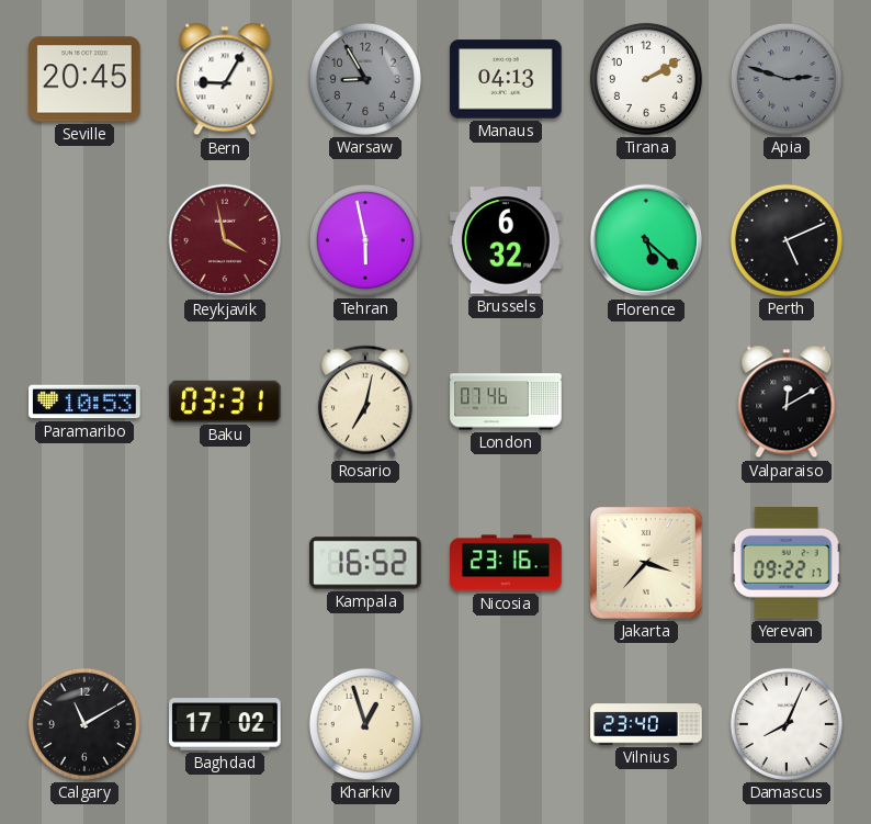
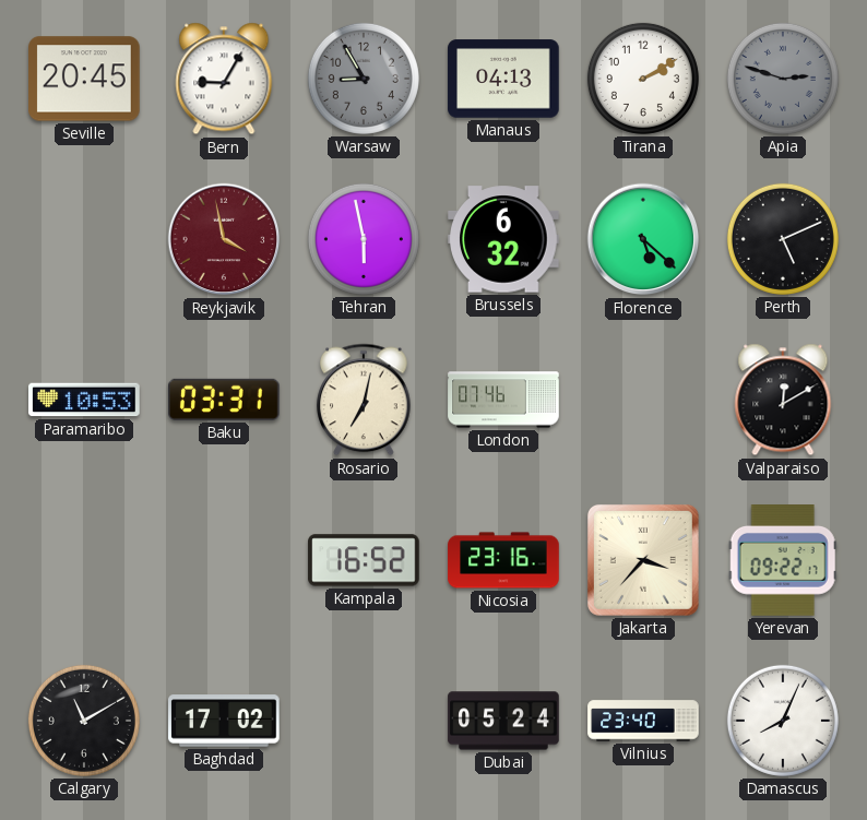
Kharkiv: 12:57 -> none
Dubai: none -> 05:24
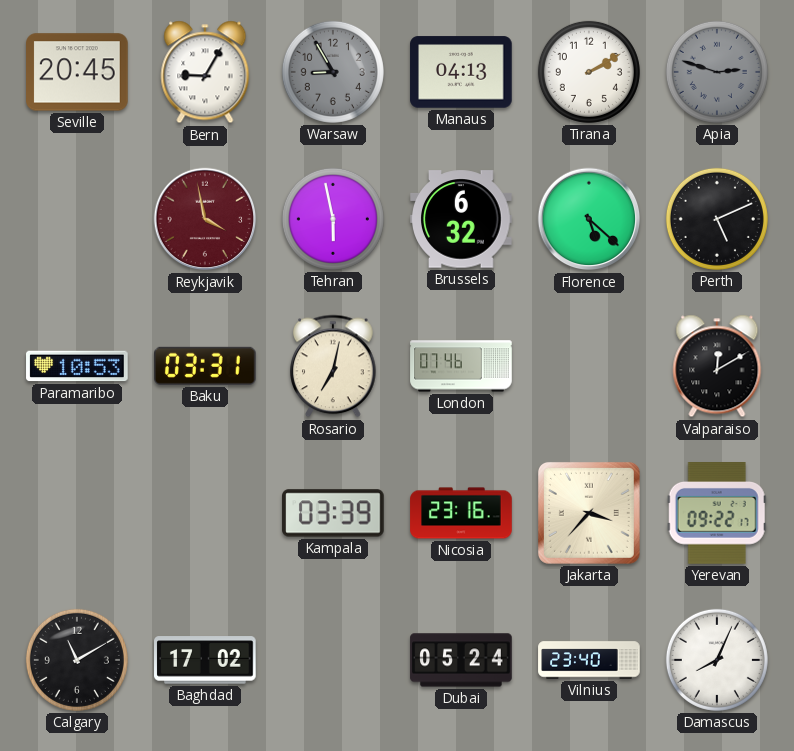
Kampala: 16:52 -> 03:39
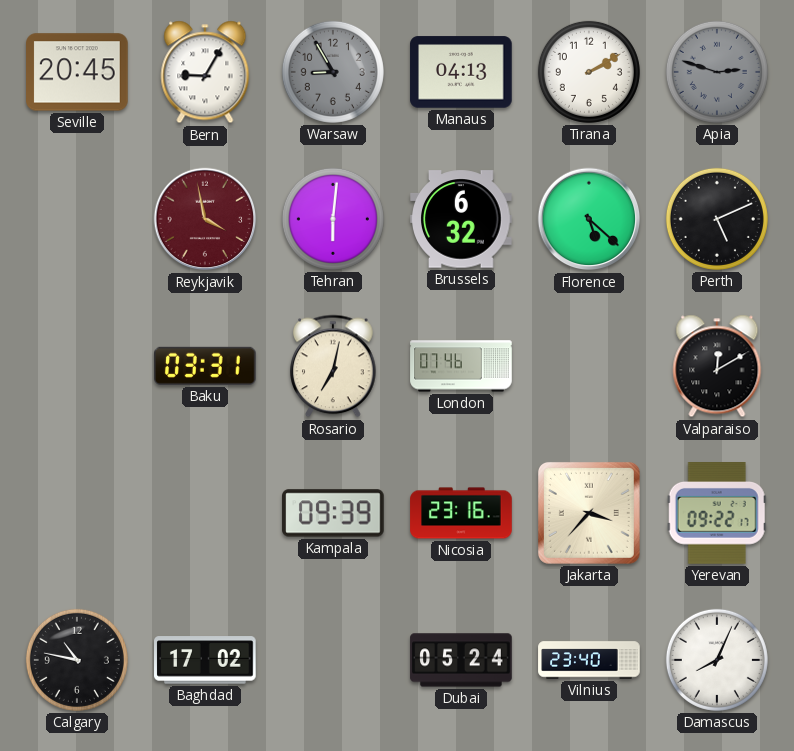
Tehran: 5:58 -> 6:01
Paramaribo: 10:53 -> none
Kampala: 03:39 -> 09:39
Calgary: 11:10 -> 10:47
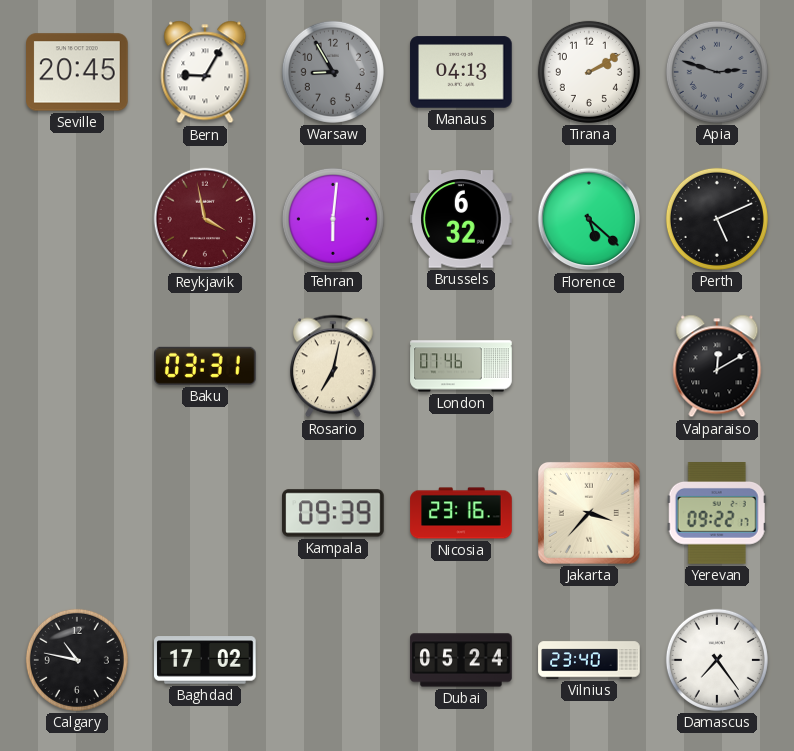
Damascus: 8:04 -> 7:24
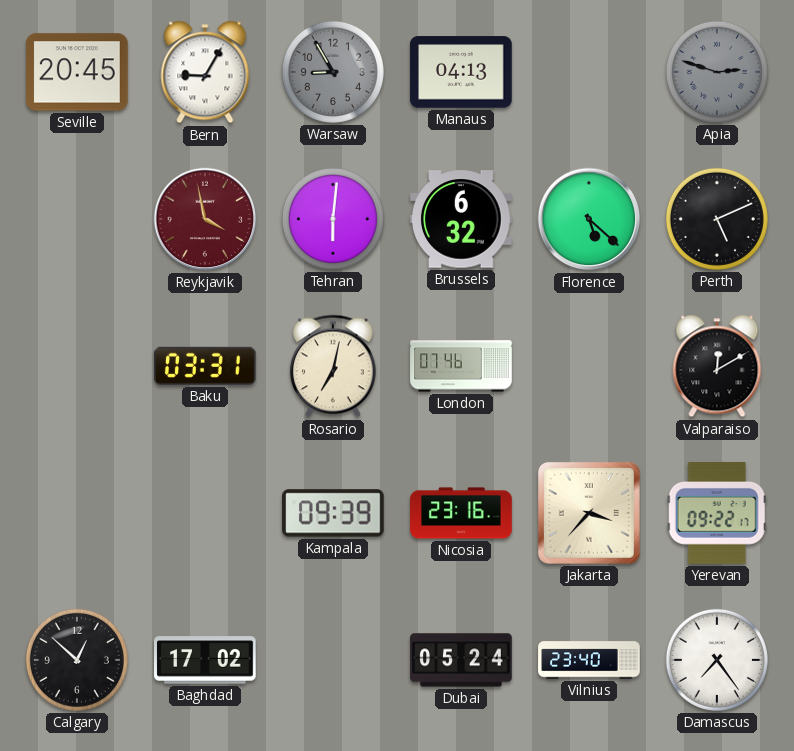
Tirana: 2:10 -> none
Calgary: 10:47 -> 12:52
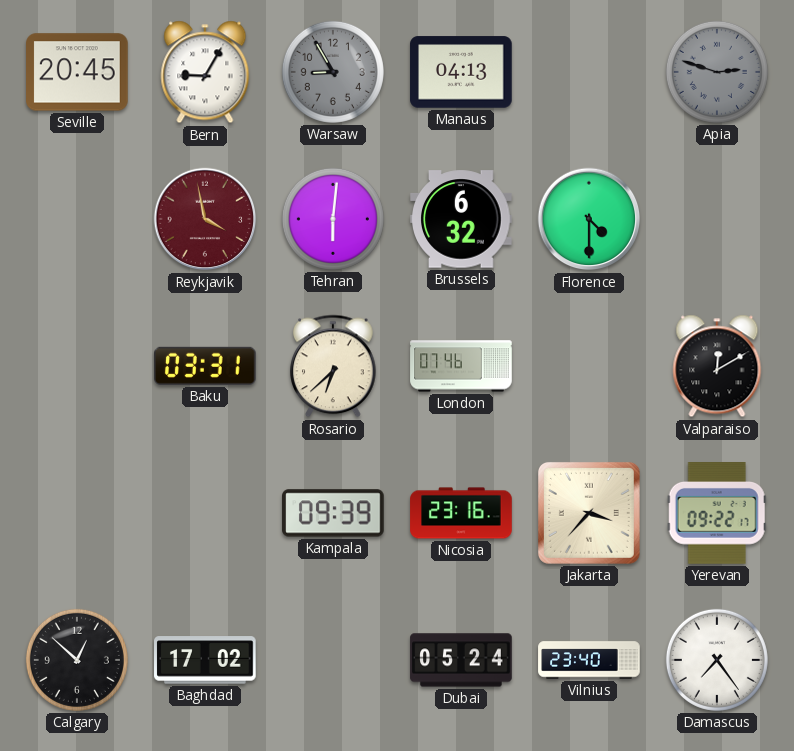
Florence: 5:22 -> 4:30
Perth: 5:11 -> none
Rosario: 7:02 -> 6:38
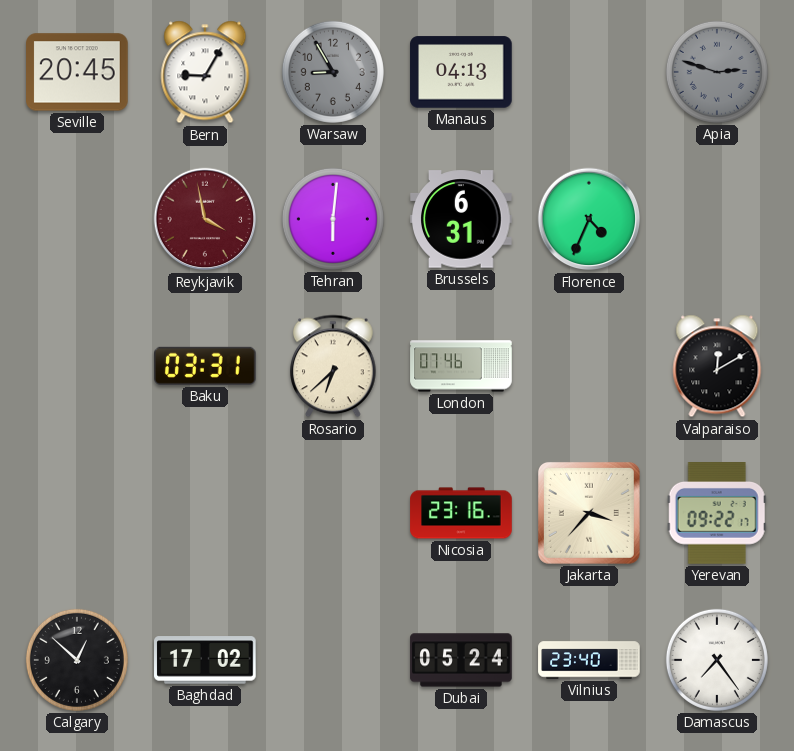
Brussels: 6:32 -> 6:31
Florence: 4:30 -> 4:34
Kampala: 09:39 -> none
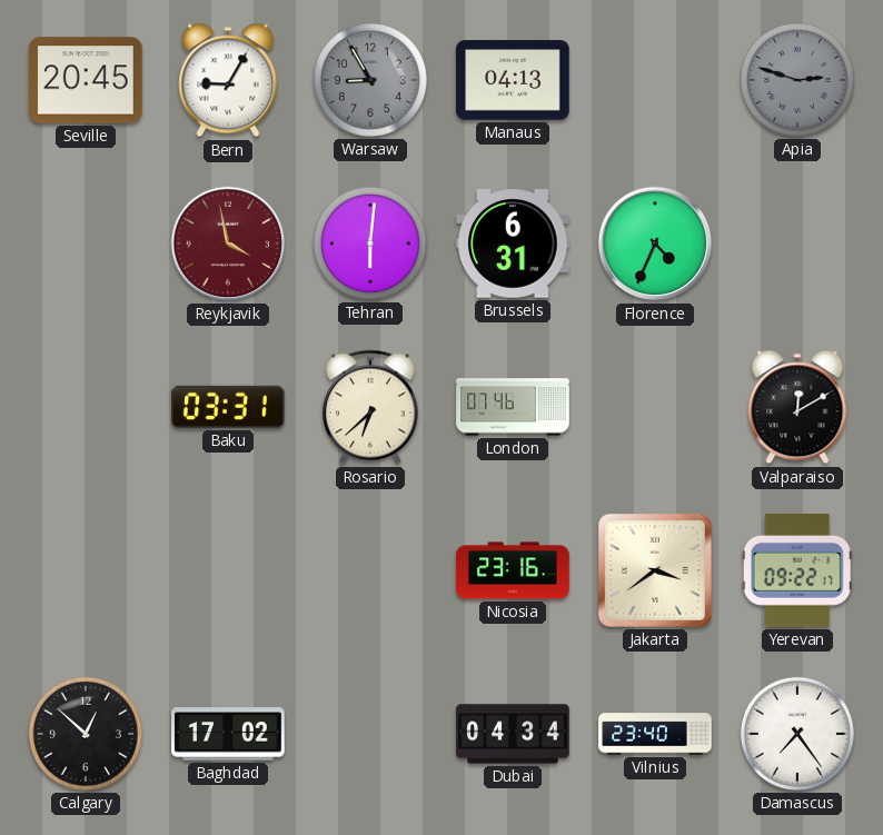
Jakarta: 3:37 -> 3:39
Dubai: 05:24 -> 04:34
